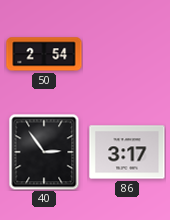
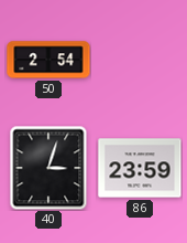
40: 2:54 -> 3:03
86: 3:17 -> 23:59
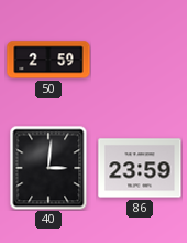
50: 2:54 -> 2:59
40: 3:03 -> 3:01
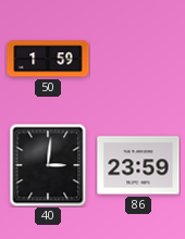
50: 2:59 -> 1:59
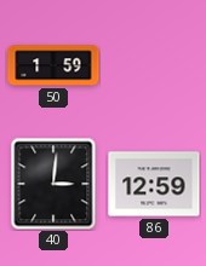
86: 23:59 -> 12:59
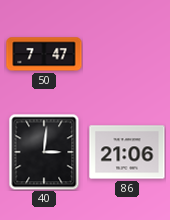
50: 1:59 -> 7:47
86: 12:59 -> 21:06
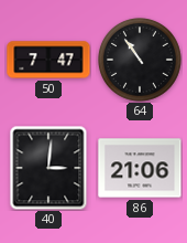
64: none -> 10:54
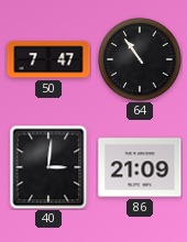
86: 21:06 -> 21:09
